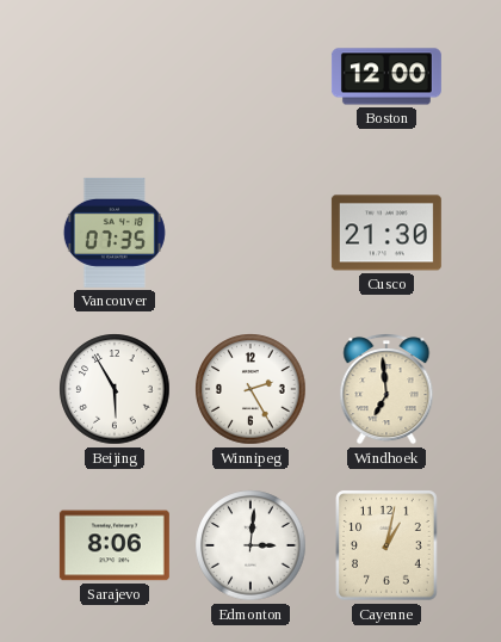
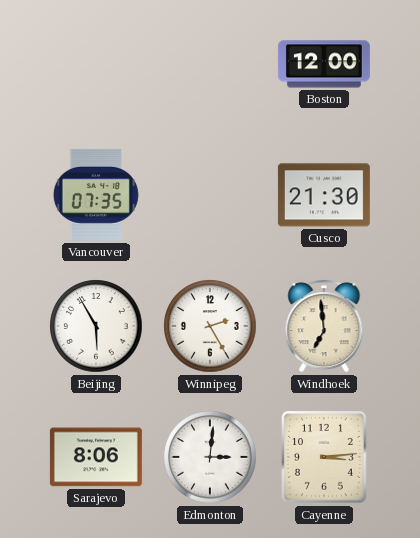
Cayenne: 1:02 -> 3:14
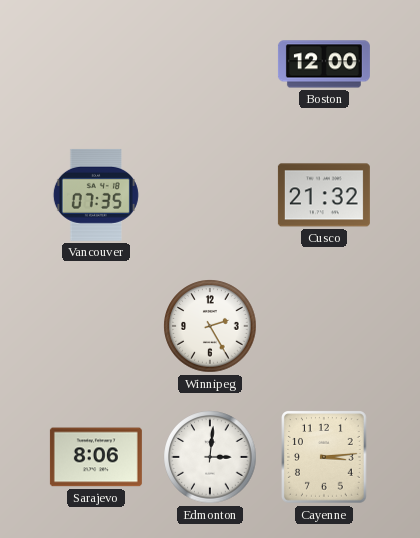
Cusco: 21:30 -> 21:32
Beijing: 5:55 -> none
Windhoek: 6:59 -> none
